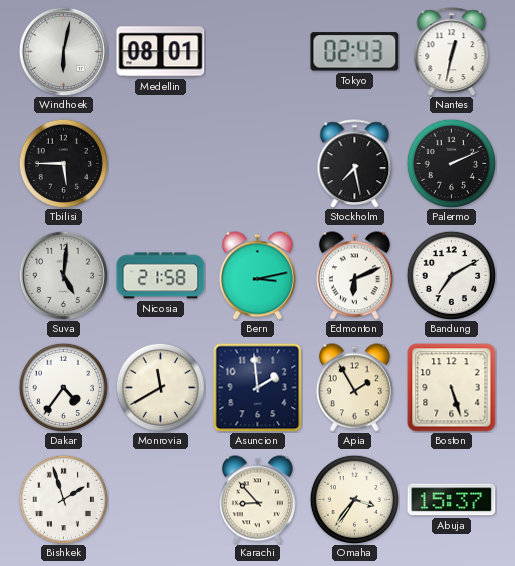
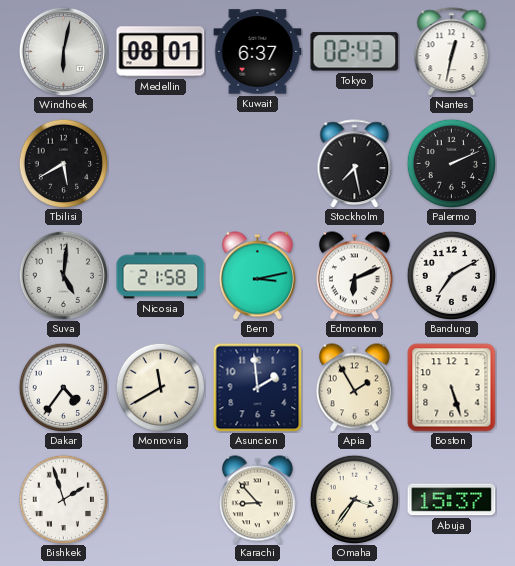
Kuwait: none -> 6:37
Tbilisi: 5:45 -> 5:40
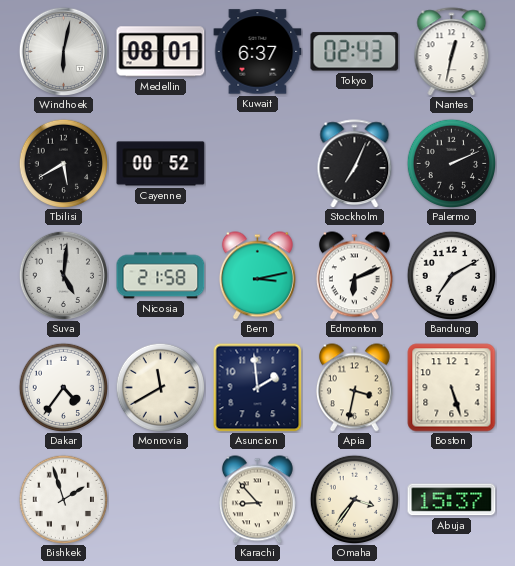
Cayenne: none -> 00:52
Stockholm: 7:28 -> 7:04
Apia: 1:55 -> 3:32
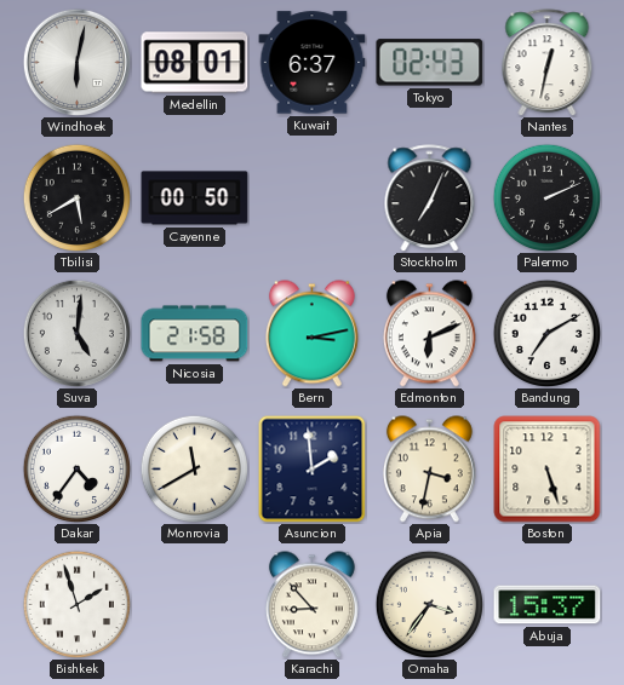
Cayenne: 00:52 -> 00:50
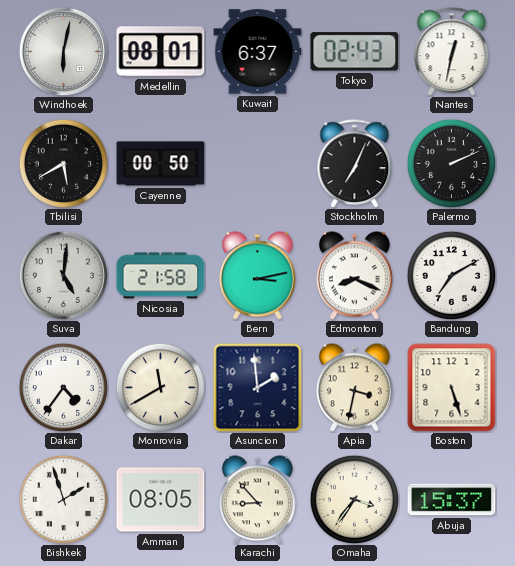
Edmonton: 6:11 -> 8:19
Amman: none -> 08:05
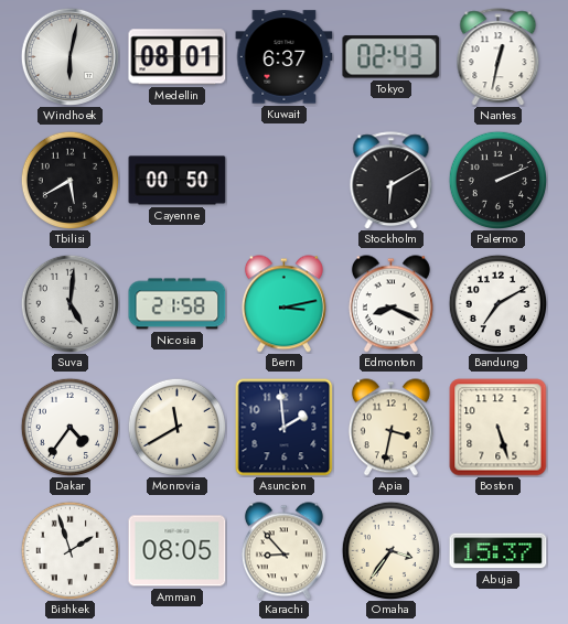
Stockholm: 7:04 -> 6:10
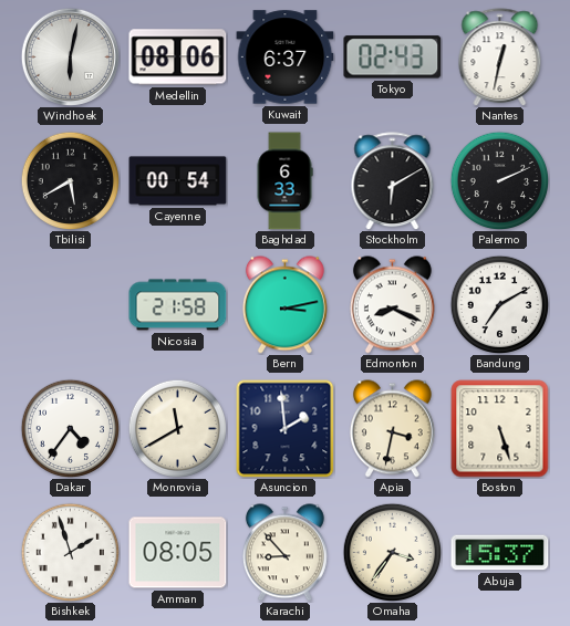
Medellin: 08:01 -> 08:06
Cayenne: 00:50 -> 00:54
Baghdad: none -> 6:33
Suva: 5:01 -> none
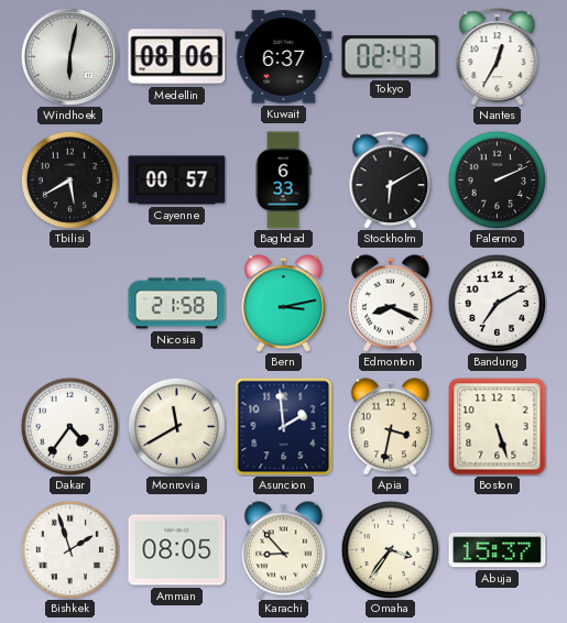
Nantes: 12:32 -> 12:35
Cayenne: 00:54 -> 00:57
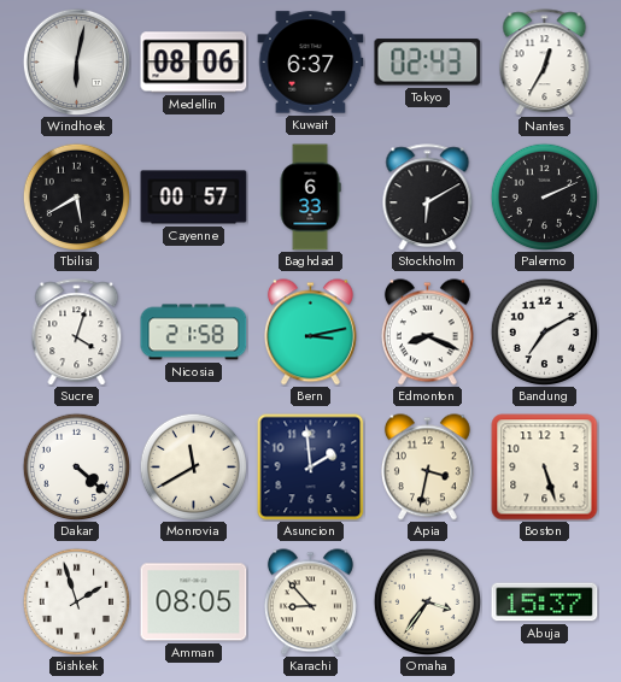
Sucre: none -> 4:03
Dakar: 4:36 -> 4:22
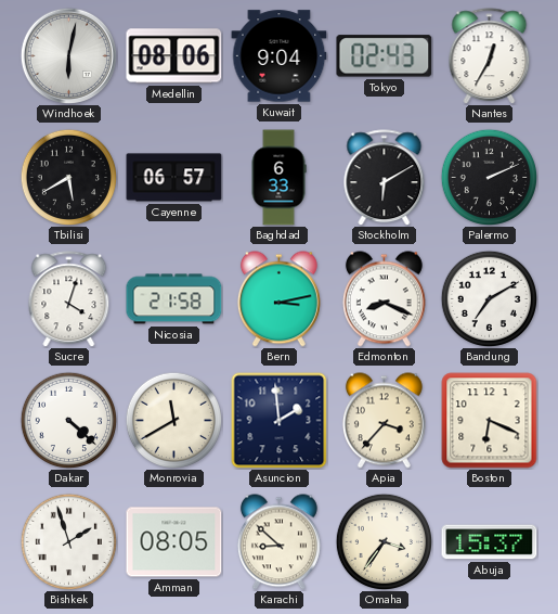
Kuwait: 6:37 -> 9:04
Cayenne: 00:57 -> 06:57
Apia: 3:32 -> 3:37
Boston: 5:27 -> 6:19
Karachi: 8:53 -> 8:52
